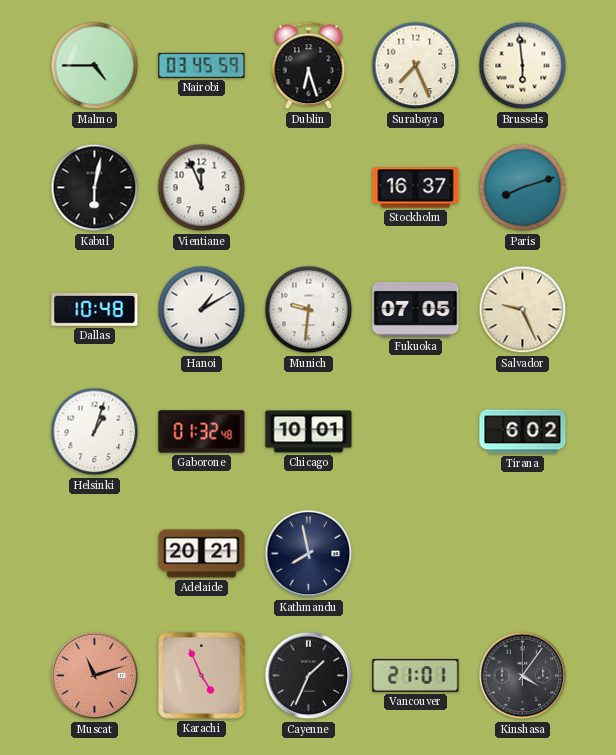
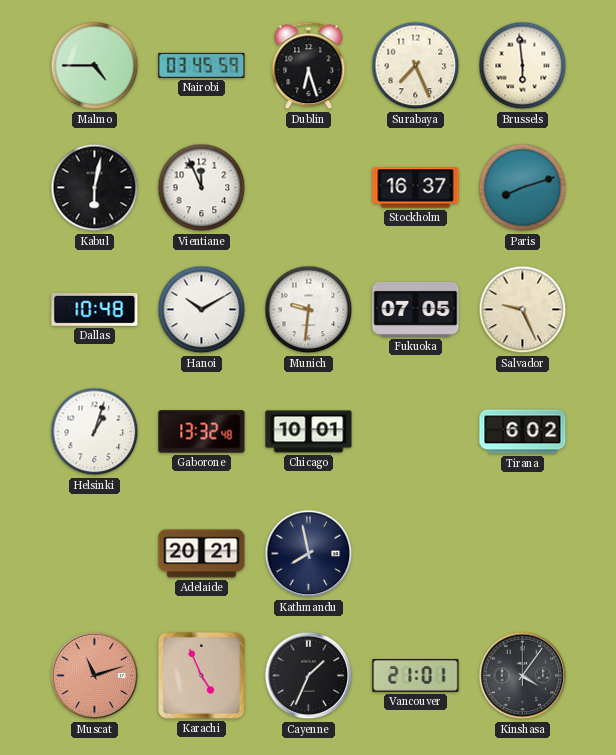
Hanoi: 1:10 -> 10:10
Gaborone: 01:32 -> 13:32
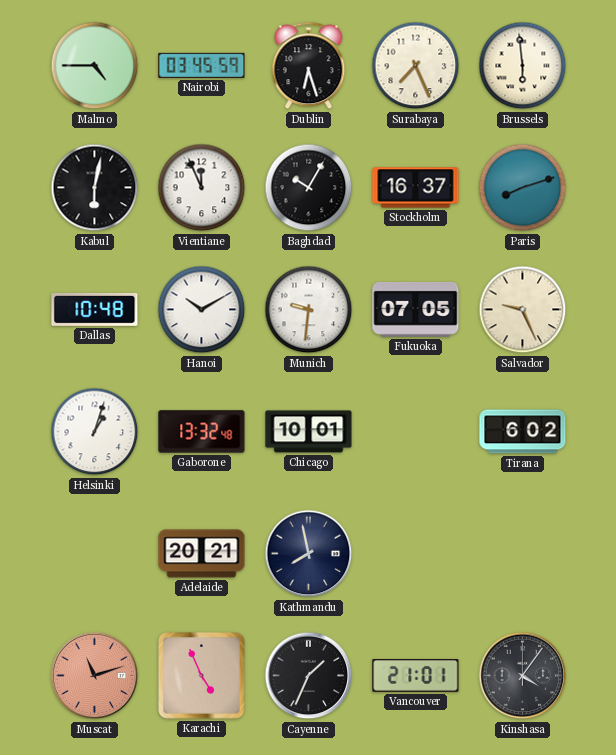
Baghdad: none -> 10:05
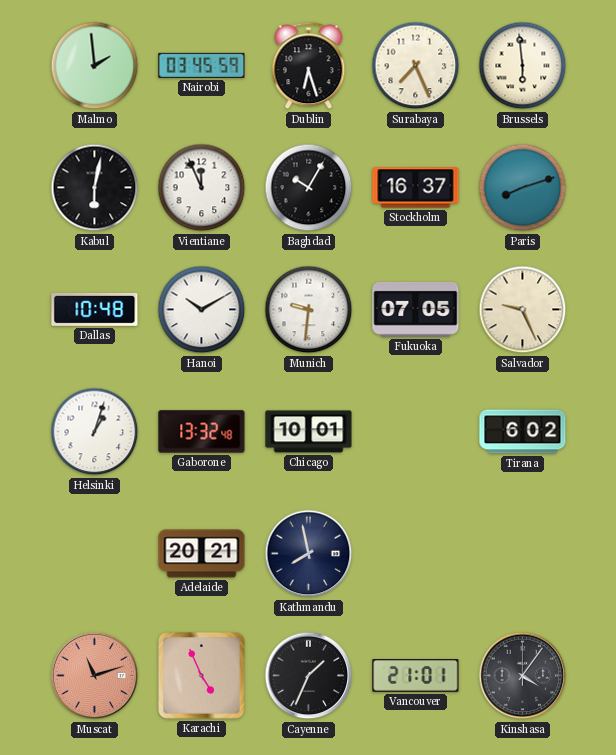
Malmo: 4:45 -> 1:59
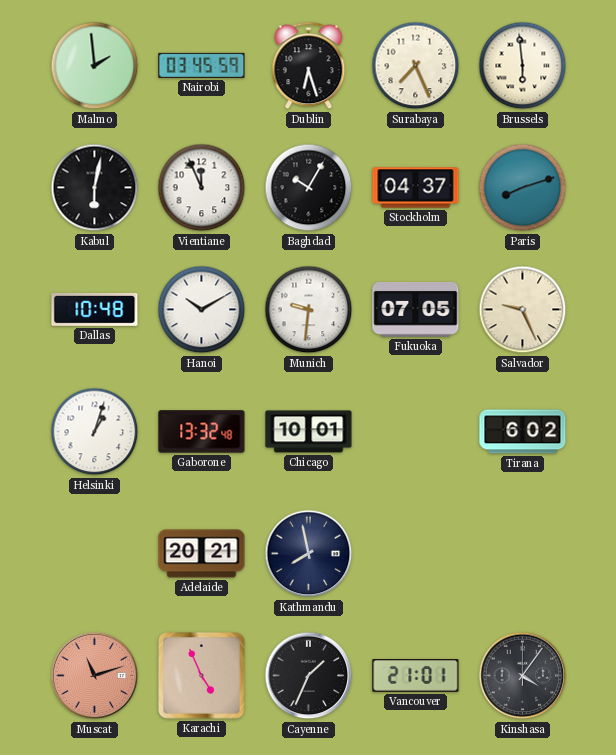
Stockholm: 16:37 -> 04:37
